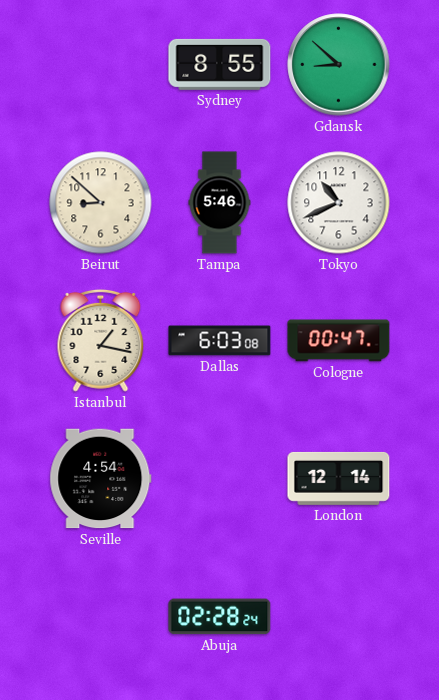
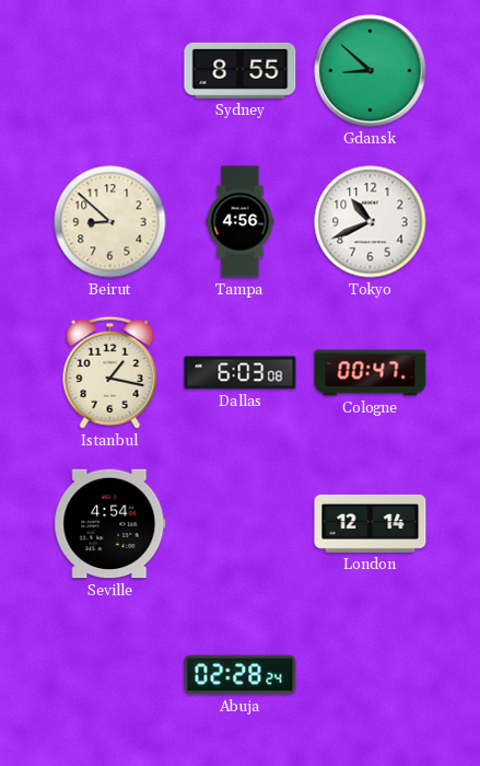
Tampa: 5:46 -> 4:56
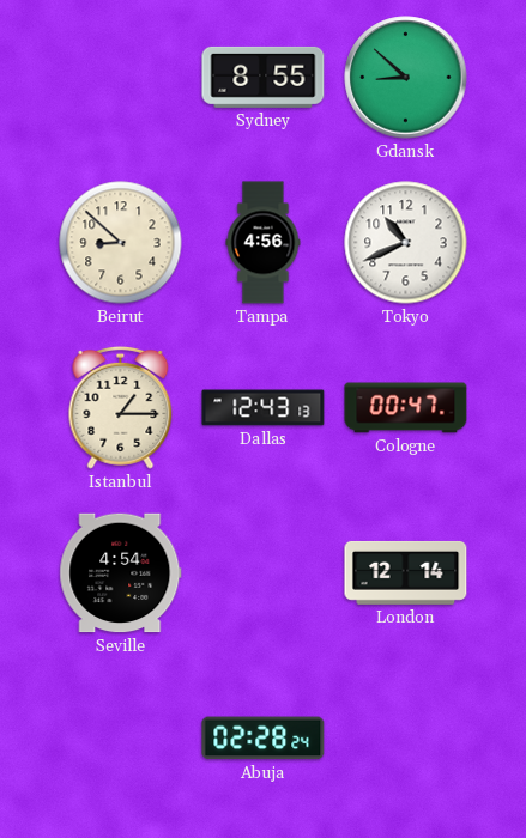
Istanbul: 1:17 -> 1:15
Dallas: 6:03 -> 12:43
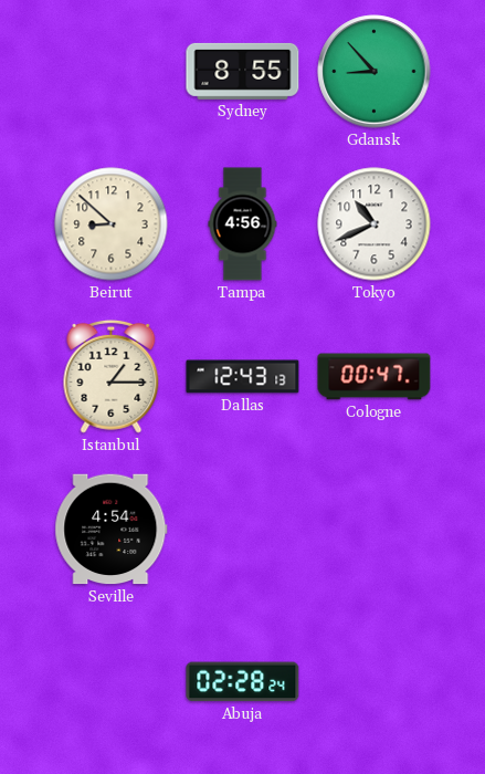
Gdansk: 8:52 -> 8:53
London: 12:14 -> none
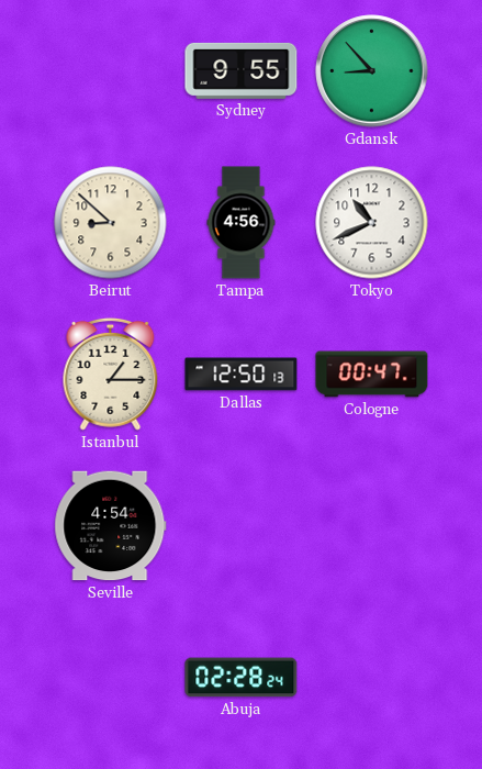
Sydney: 8:55 -> 9:55
Dallas: 12:43 -> 12:50
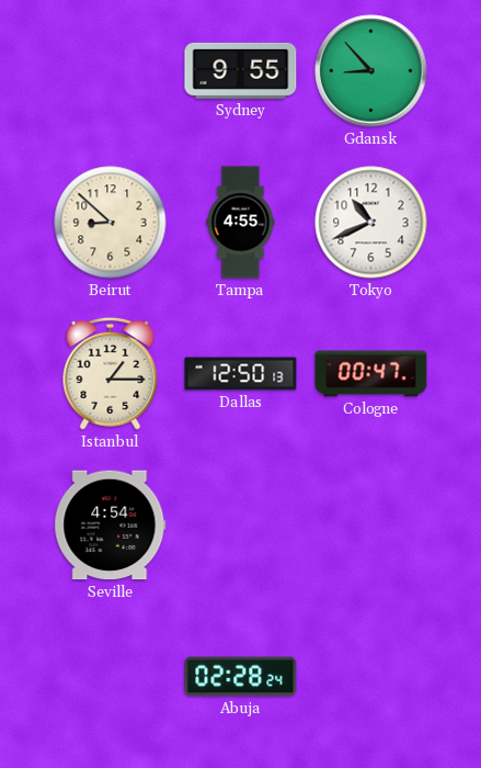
Tampa: 4:56 -> 4:55
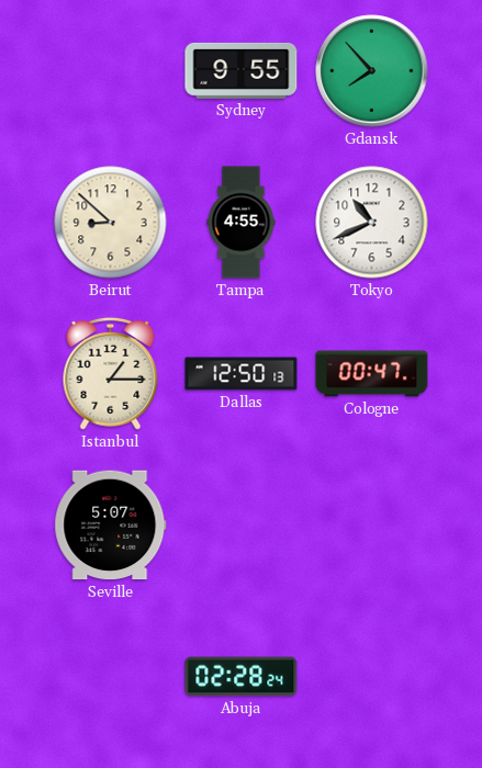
Gdansk: 8:53 -> 7:53
Seville: 4:54 -> 5:07
